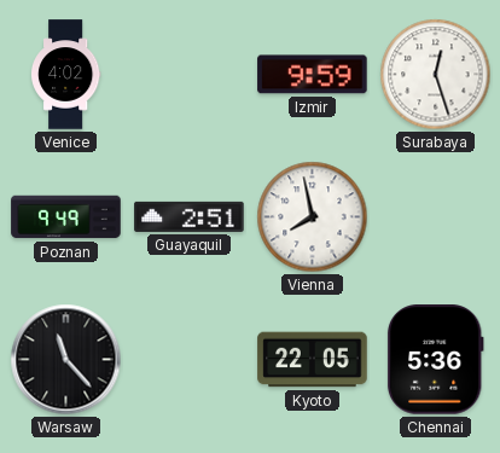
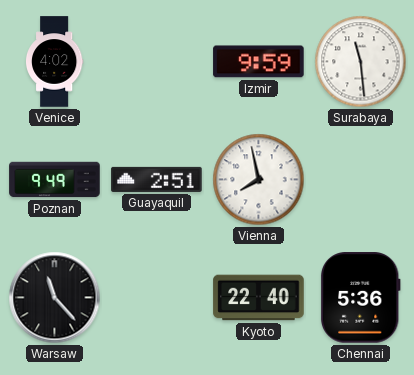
Surabaya: 12:27 -> 11:29
Kyoto: 22:05 -> 22:40
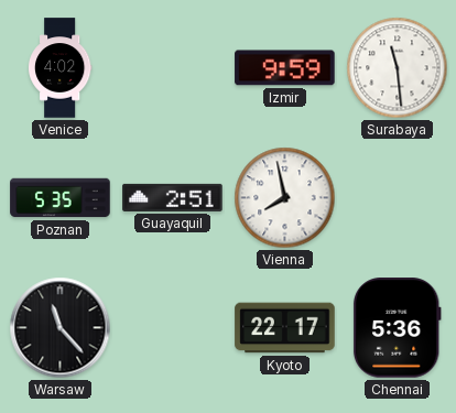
Poznan: 9:49 -> 5:35
Kyoto: 22:40 -> 22:17
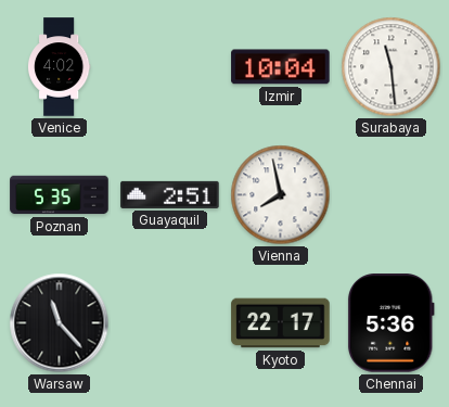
Izmir: 9:59 -> 10:04
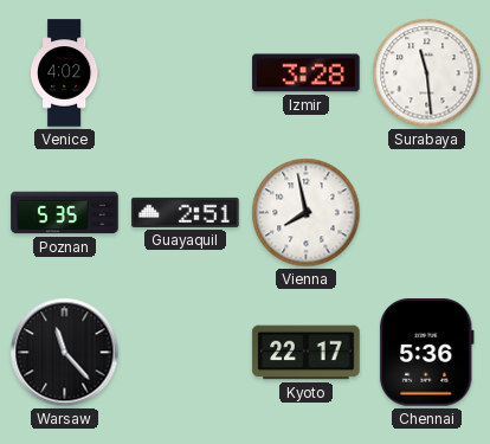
Izmir: 10:04 -> 3:28
